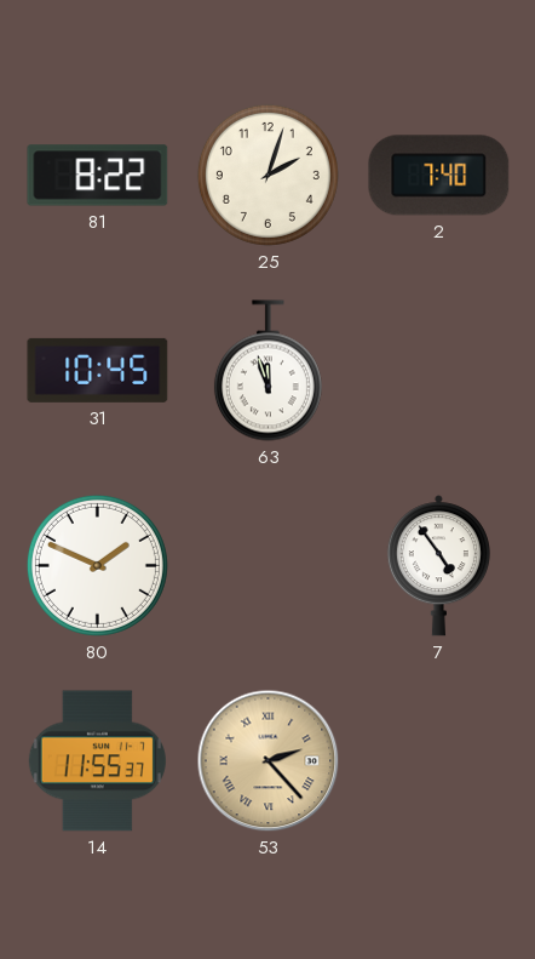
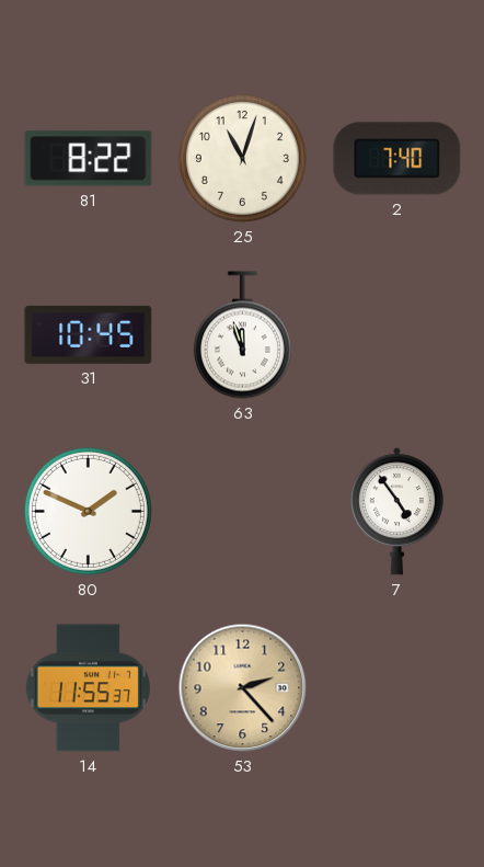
25: 2:03 -> 11:03
53 numerals: Roman -> Arabic
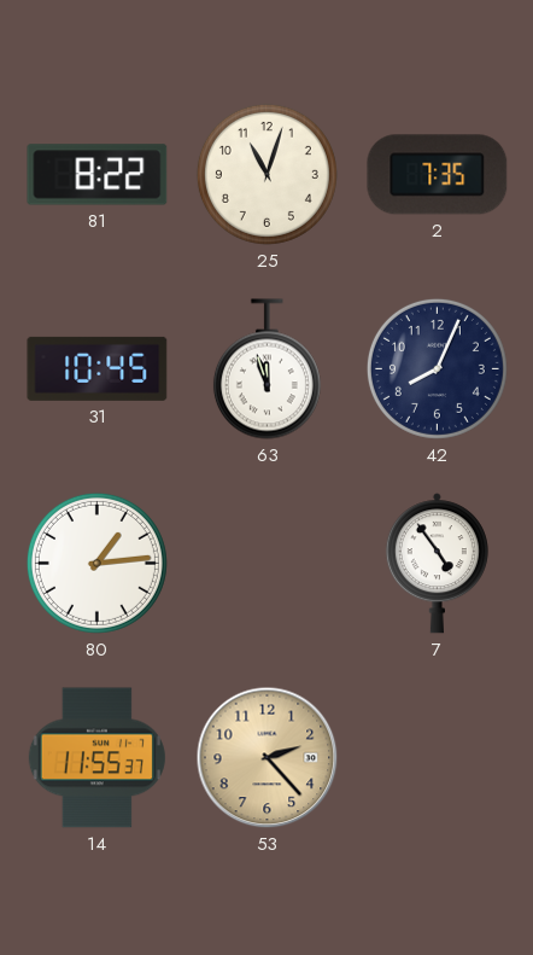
2: 7:40 -> 7:35
42: none -> 8:04
80: 1:49 -> 1:14
